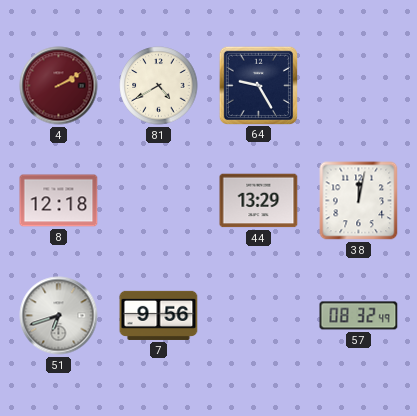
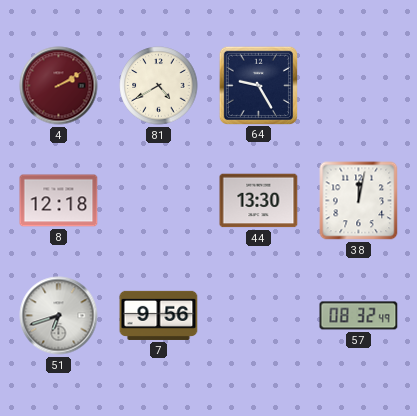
44: 13:29 -> 13:30
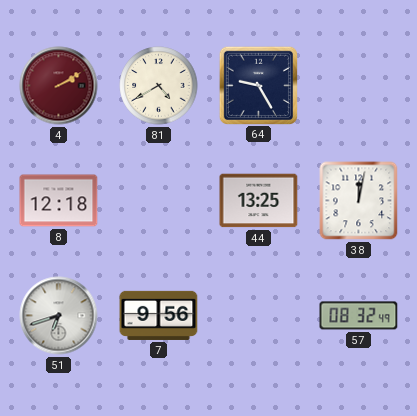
44: 13:30 -> 13:25
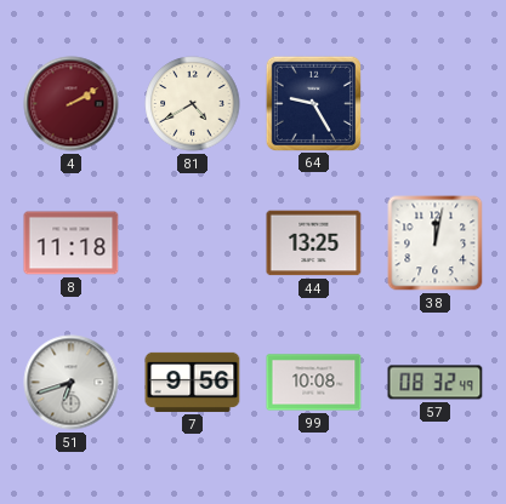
8: 12:18 -> 11:18
99: none -> 10:08
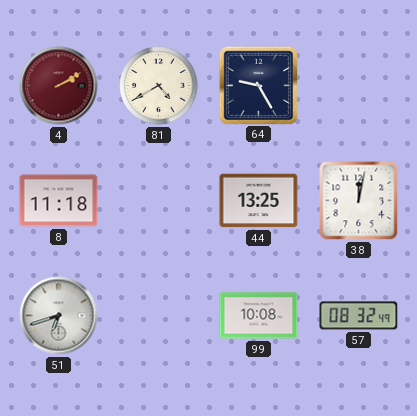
7: 9:56 -> none
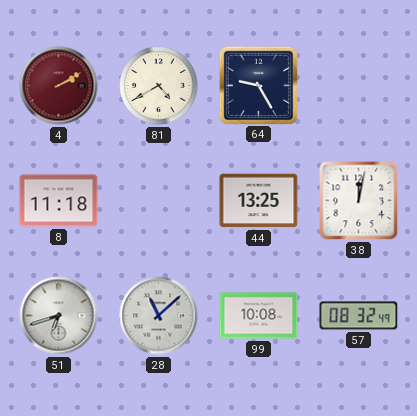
28: none -> 11:08
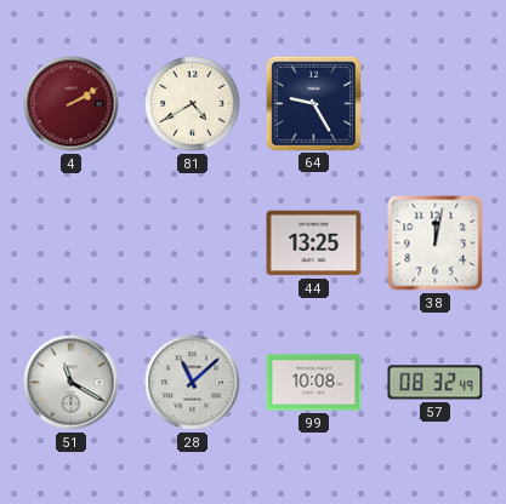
8: 11:18 -> none
51: 6:42 -> 11:20
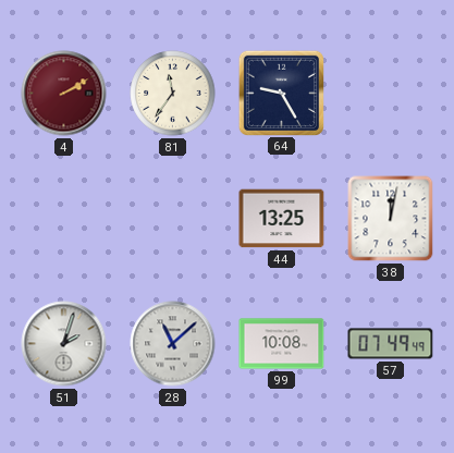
81: 4:40 -> 11:36
51: 11:20 -> 2:03
57: 08:32 -> 07:49
